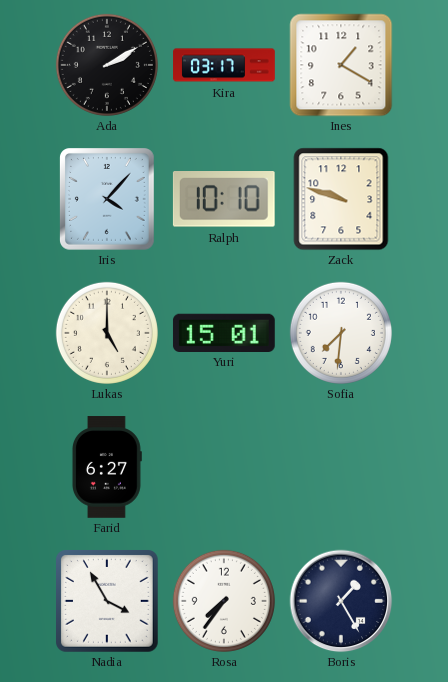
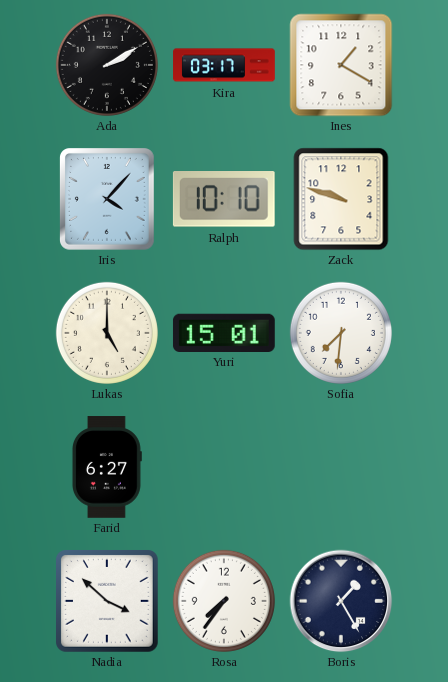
Nadia: 3:55 -> 3:52
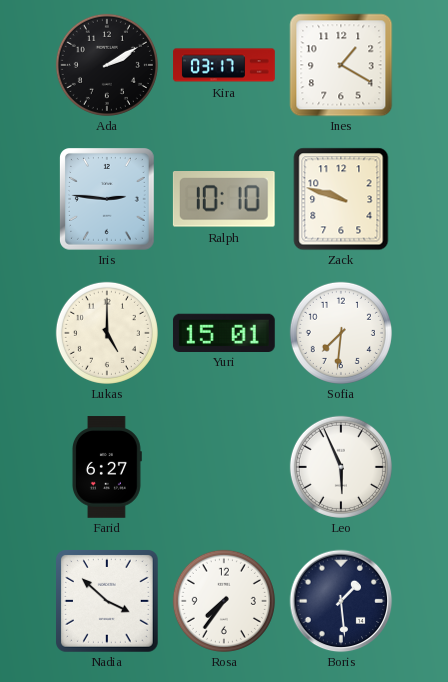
Iris: 4:07 -> 2:46
Leo: none -> 5:56
Boris: 1:25 -> 1:29
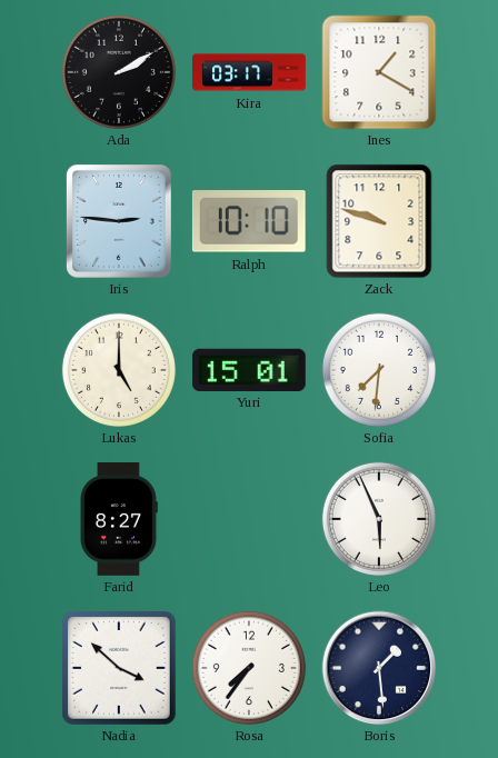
Farid: 6:27 -> 8:27
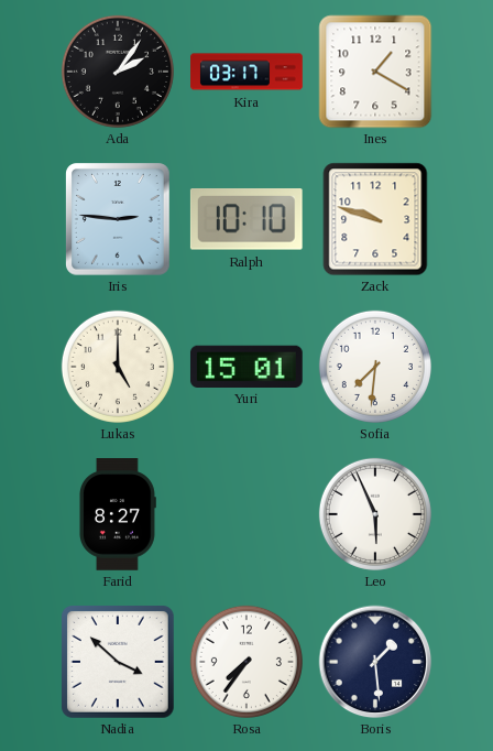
Ada: 2:10 -> 2:06
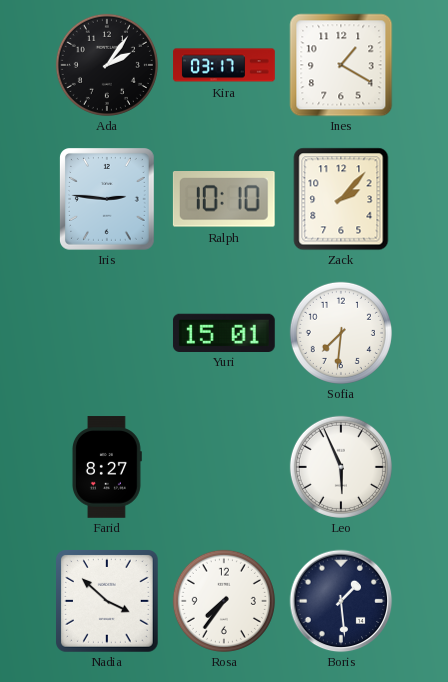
Zack: 9:48 -> 2:07
Lukas: 5:00 -> none
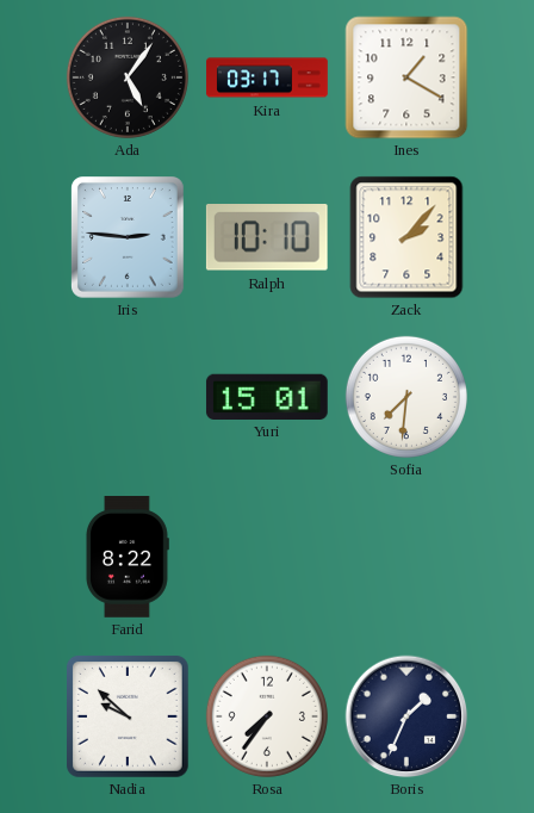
Ada: 2:06 -> 5:06
Farid: 8:27 -> 8:22
Leo: 5:56 -> none
Nadia: 3:52 -> 9:52
Boris: 1:29 -> 1:34
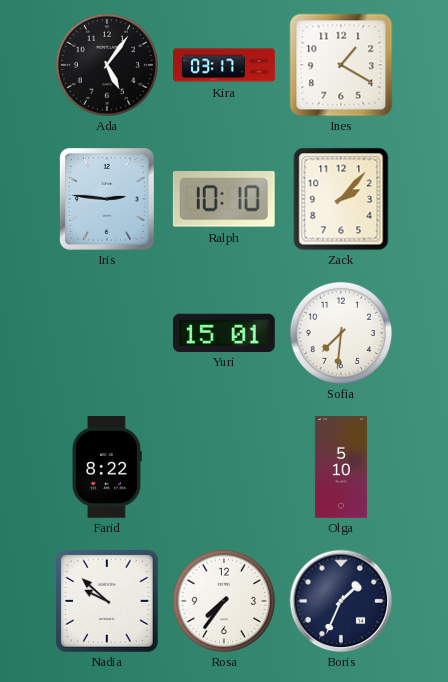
Olga: none -> 5:10
